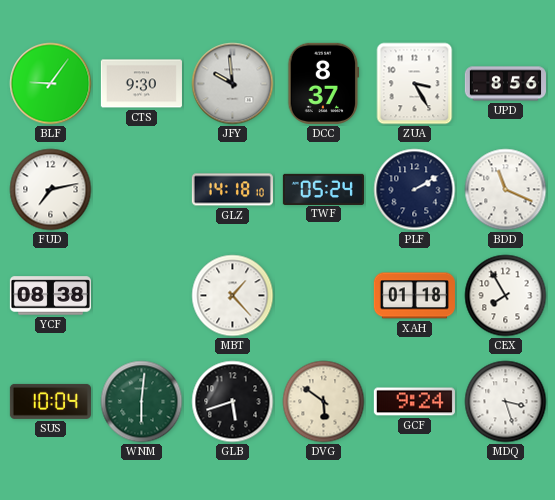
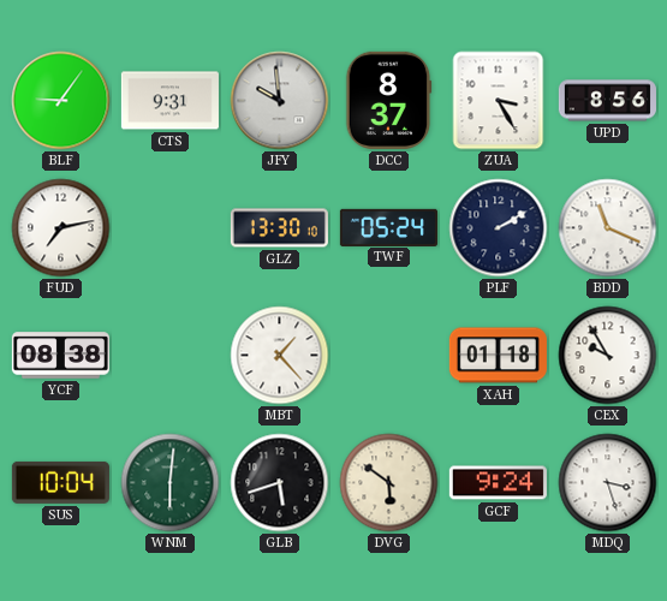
CTS: 9:30 -> 9:31
GLZ: 14:18 -> 13:30
CEX: 7:55 -> 9:55
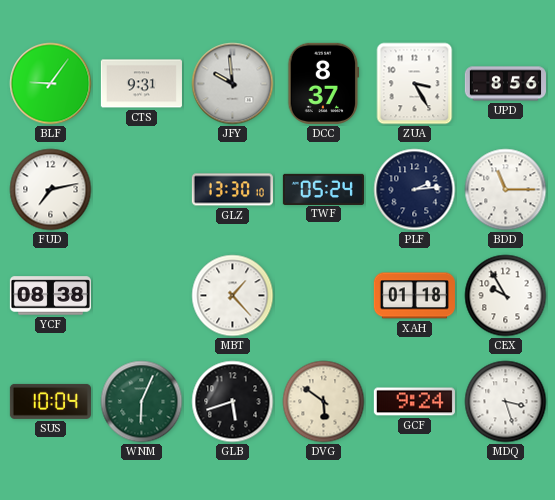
PLF: 2:10 -> 2:14
BDD: 11:19 -> 11:15
WNM: 6:01 -> 6:04
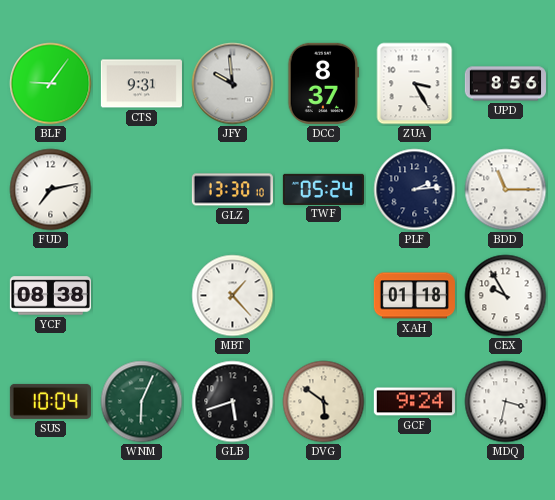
MDQ: 3:27 -> 3:32
